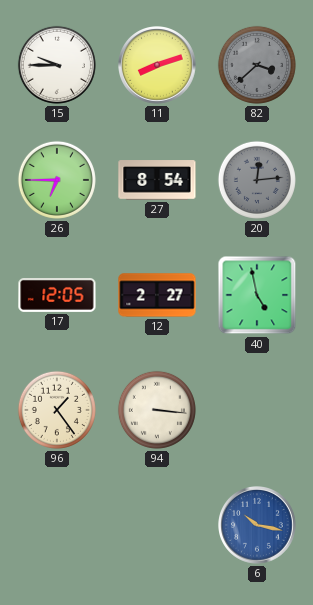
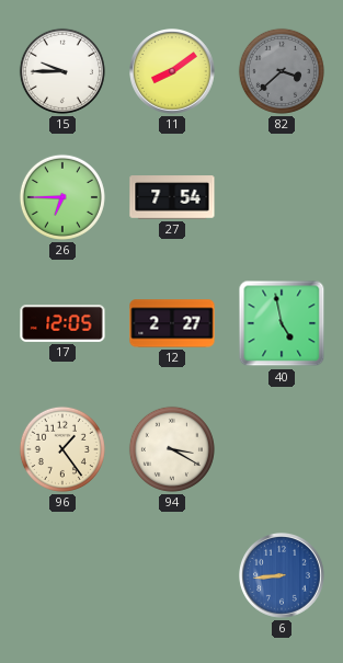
11: 8:12 -> 8:09
27: 8:54 -> 7:54
20: 12:14 -> none
94: 3:16 -> 3:20
6: 10:17 -> 8:44
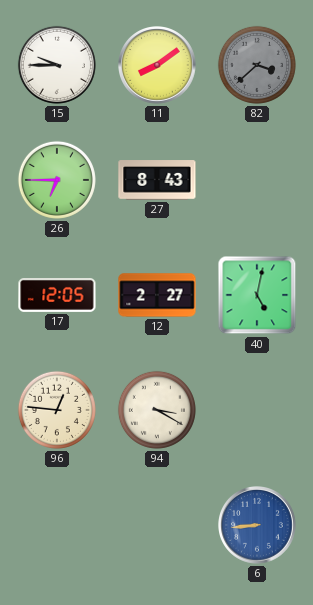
27: 7:54 -> 8:43
40: 4:58 -> 5:02
96: 1:24 -> 12:46
